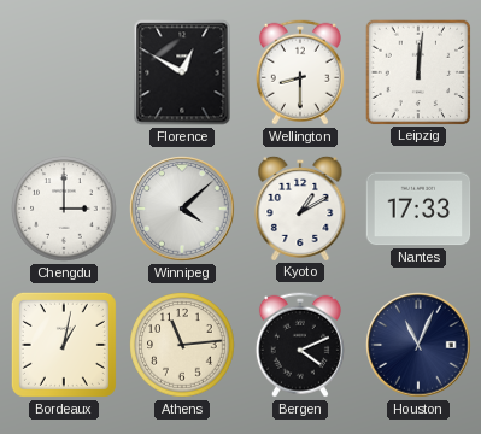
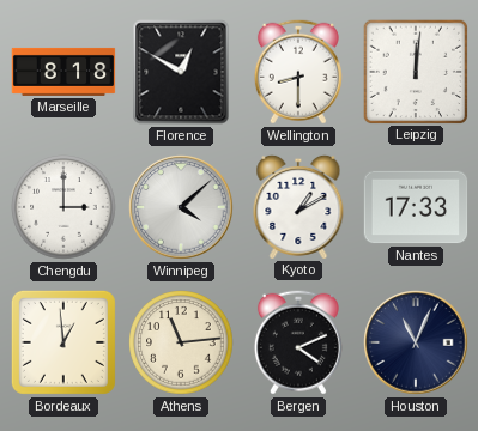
Marseille: none -> 8:18
Bordeaux: 1:02 -> 12:59
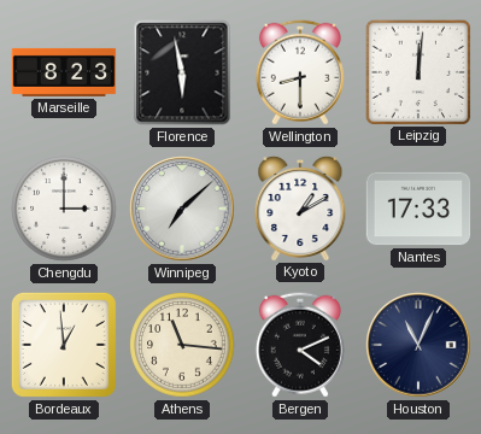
Marseille: 8:18 -> 8:23
Florence: 12:50 -> 5:58
Winnipeg: 4:08 -> 7:08
Athens: 11:14 -> 11:16
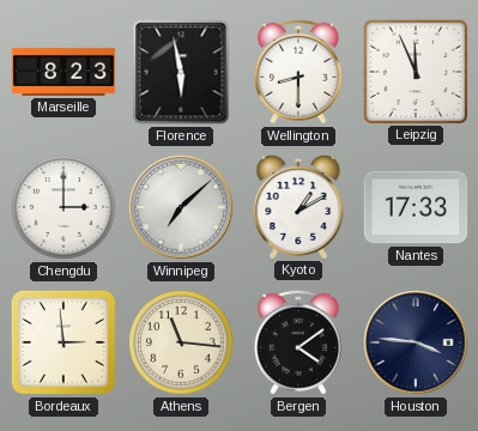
Leipzig: 12:01 -> 11:56
Bordeaux: 12:59 -> 2:59
Bergen: 4:11 -> 4:09
Houston: 11:04 -> 3:46
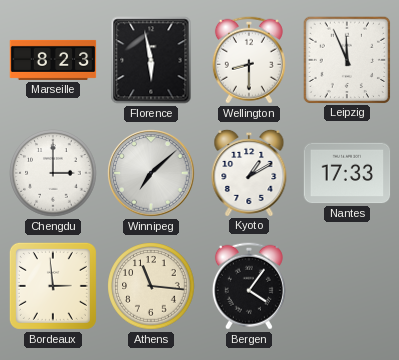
Bergen: 4:09 -> 4:06
Houston: 3:46 -> none
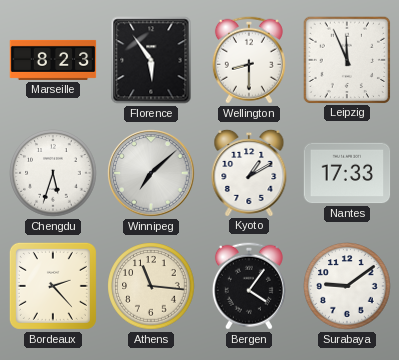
Florence: 5:58 -> 5:54
Chengdu: 3:00 -> 5:33
Bordeaux: 2:59 -> 2:23
Surabaya: none -> 9:09
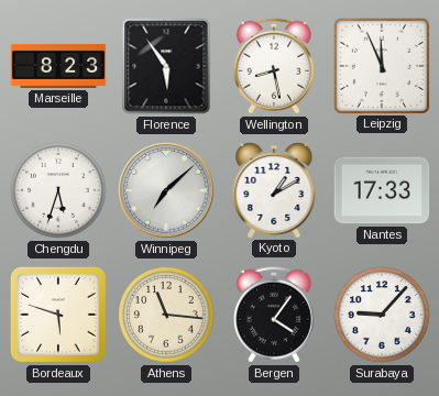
Wellington: 8:30 -> 8:28
Bordeaux: 2:23 -> 5:48
Surabaya: 9:09 -> 9:07
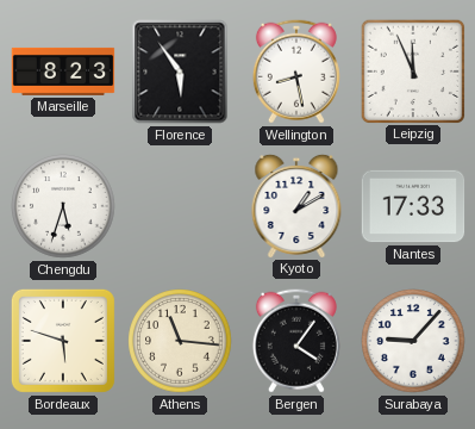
Winnipeg: 7:08 -> none
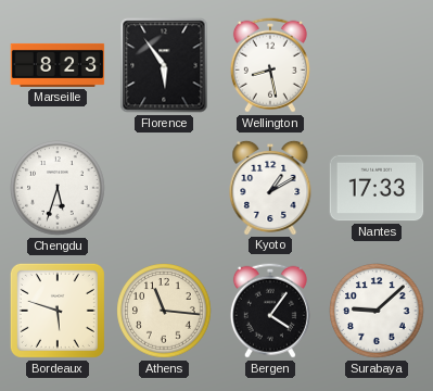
Leipzig: 11:56 -> none
Surabaya: 9:07 -> 9:08
